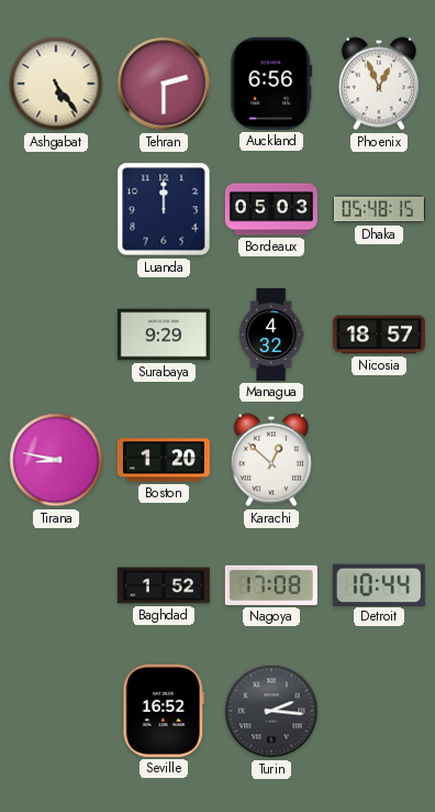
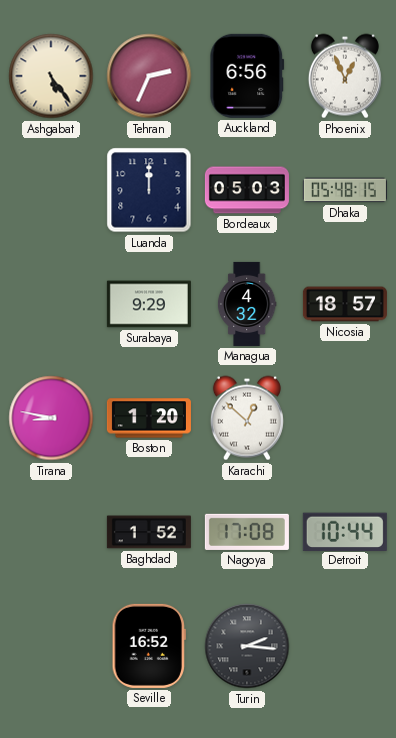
Tehran: 2:30 -> 2:34
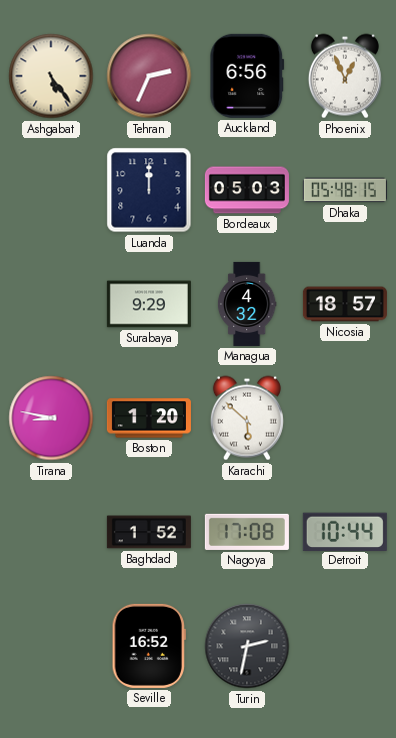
Karachi: 12:52 -> 5:52
Turin: 2:16 -> 2:32
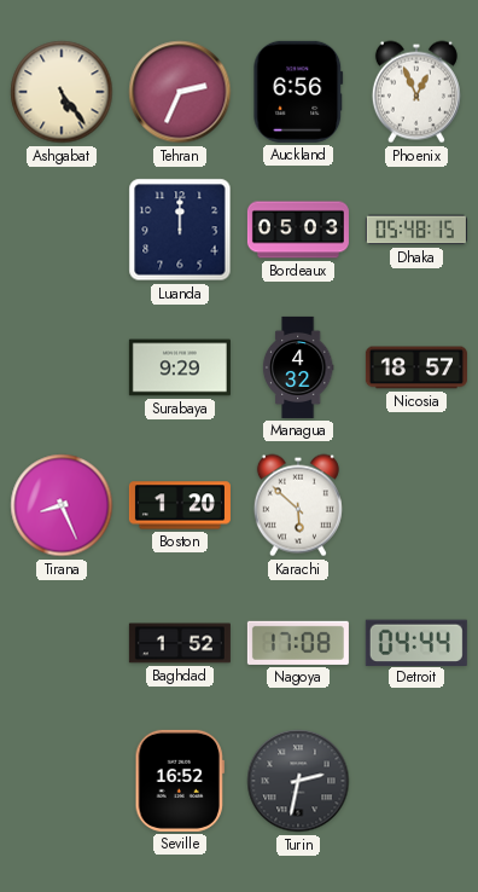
Tirana: 8:47 -> 8:26
Detroit: 10:44 -> 04:44
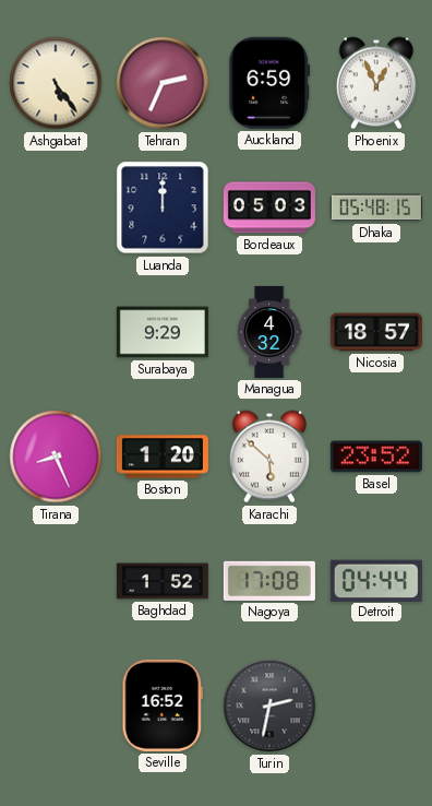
Auckland: 6:56 -> 6:59
Basel: none -> 23:52
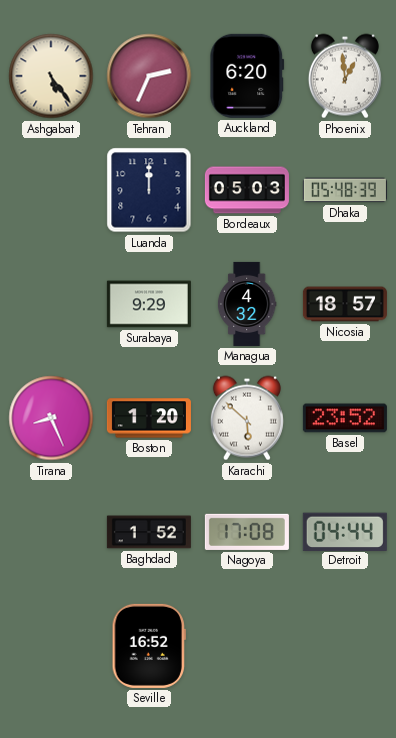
Auckland: 6:59 -> 6:20
Phoenix: 12:56 -> 12:59
Dhaka: 05:48:15 -> 05:48:39
Turin: 2:32 -> none
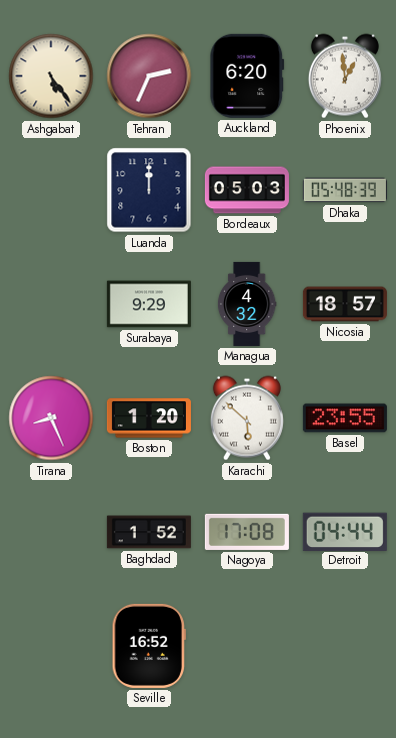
Basel: 23:52 -> 23:55
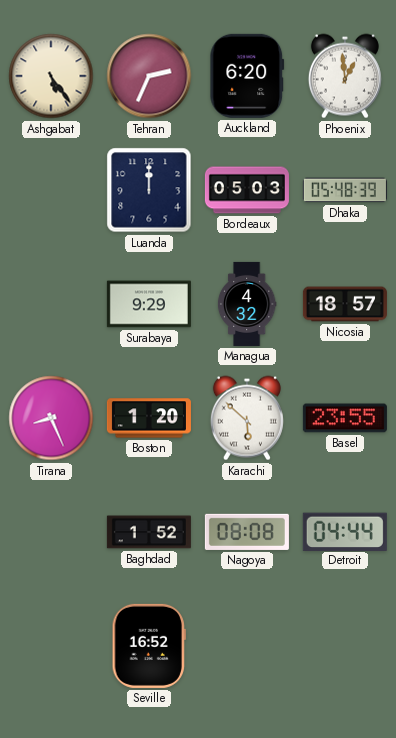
Nagoya: 17:08 -> 08:08
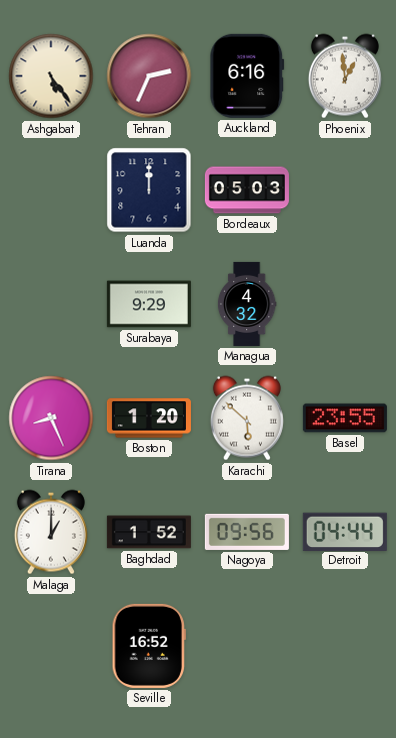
Auckland: 6:20 -> 6:16
Dhaka: 05:48 -> none
Nicosia: 18:57 -> none
Malaga: none -> 1:00
Nagoya: 08:08 -> 09:56
